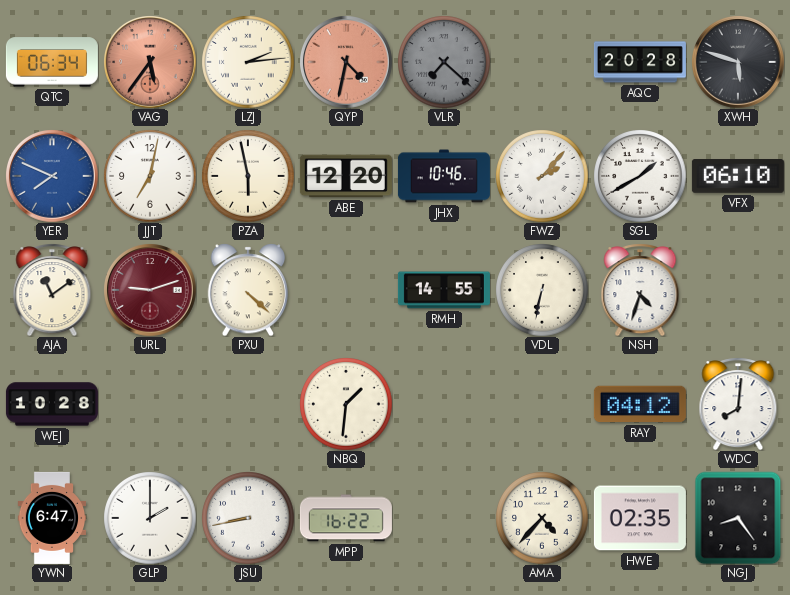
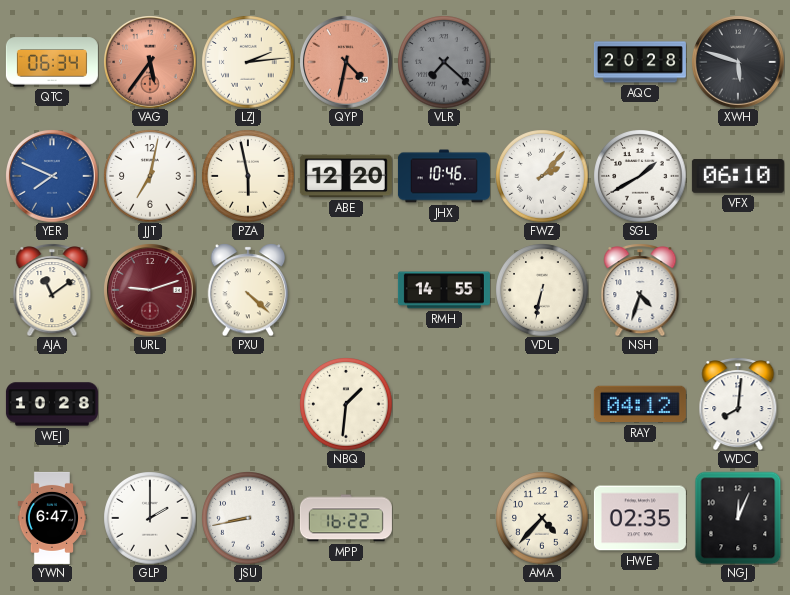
NGJ: 8:24 -> 12:04
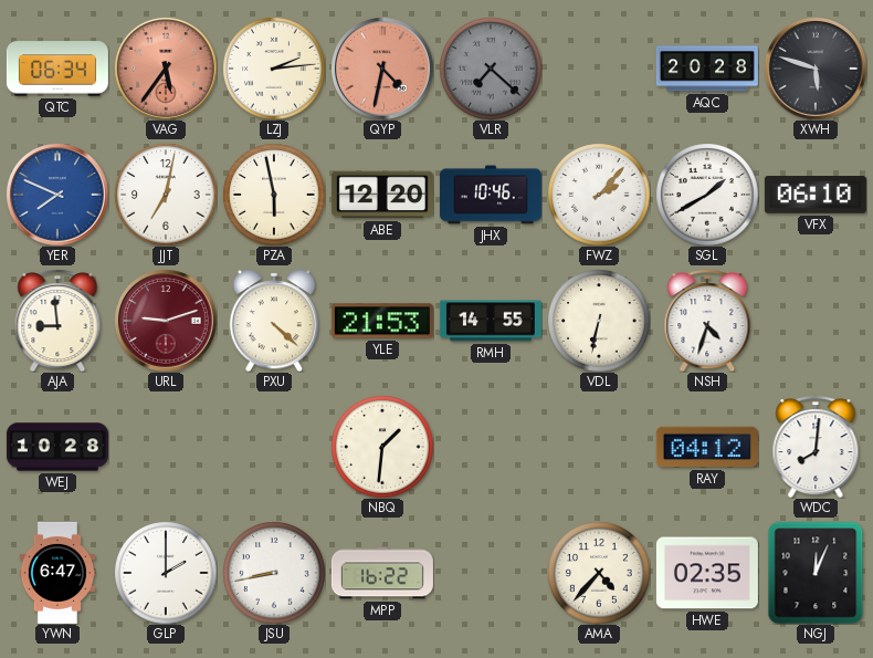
AJA: 11:09 -> 8:59
YLE: none -> 21:53
